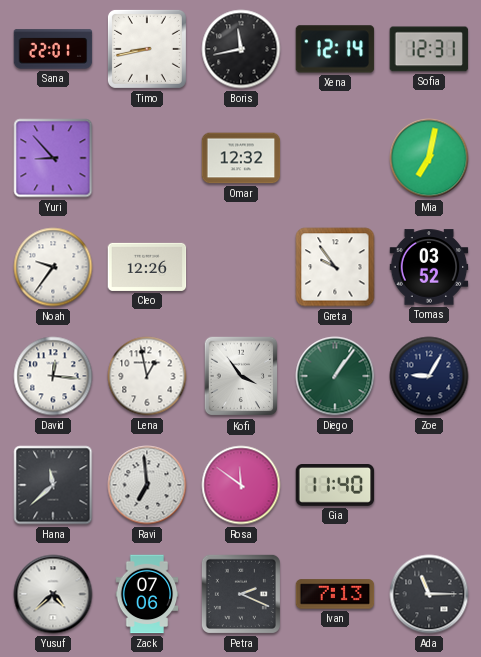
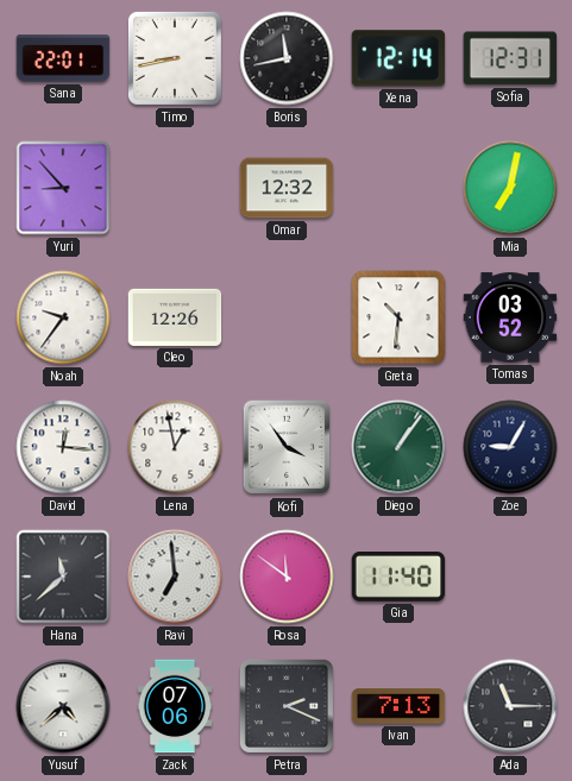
Greta: 9:54 -> 10:31
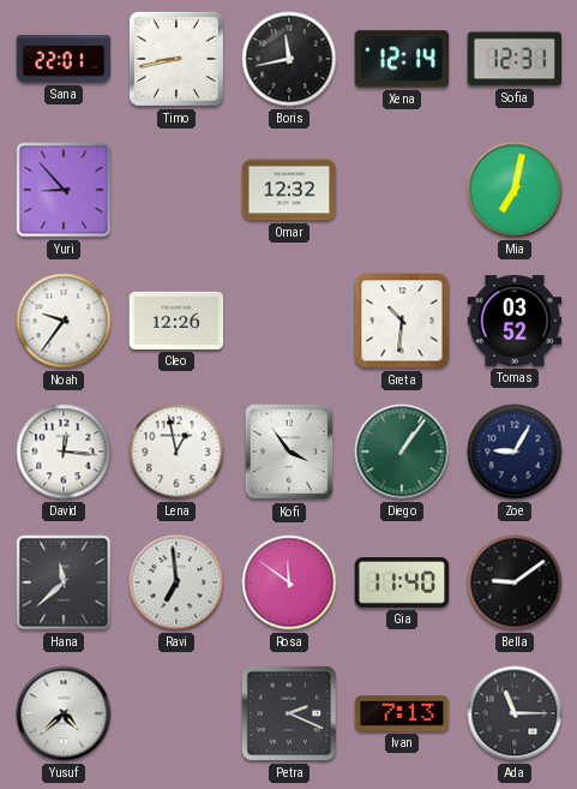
Bella: none -> 9:09
Zack: 07:06 -> none
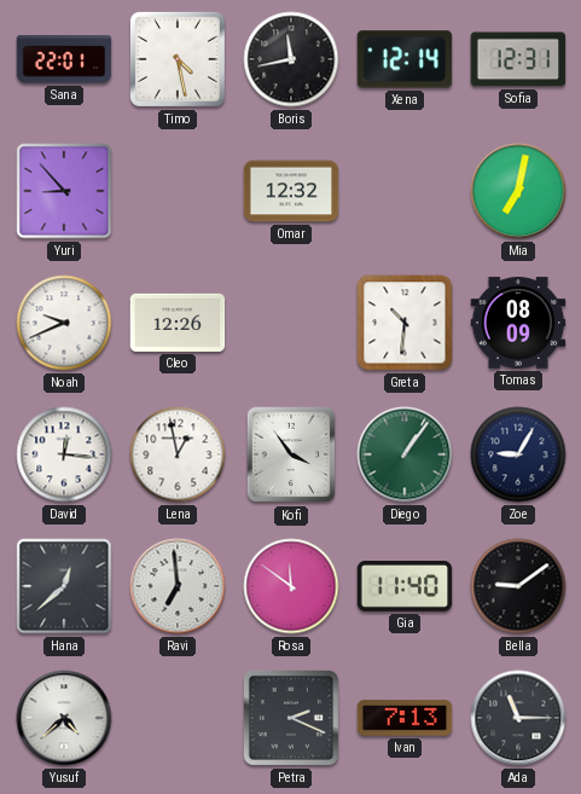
Timo: 8:43 -> 4:28
Noah: 9:36 -> 9:41
Tomas: 03:52 -> 08:09
Hana: 11:38 -> 12:38
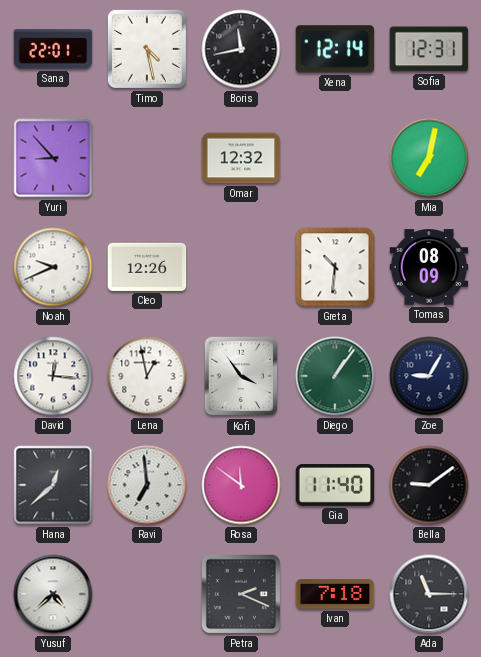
Ivan: 7:13 -> 7:18
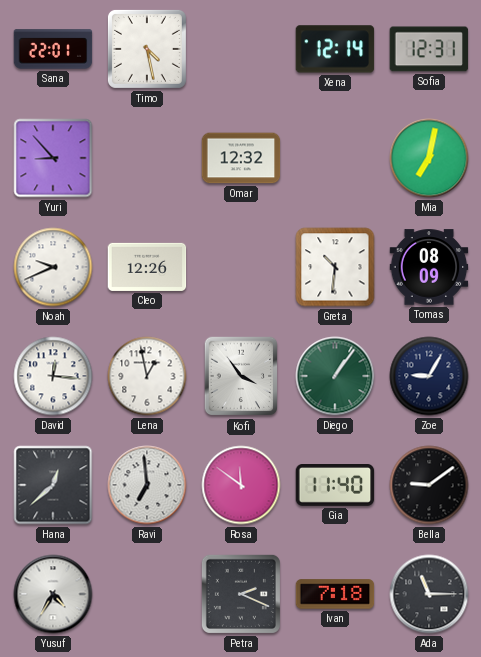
Boris: 11:43 -> none
Yusuf: 4:38 -> 4:35
